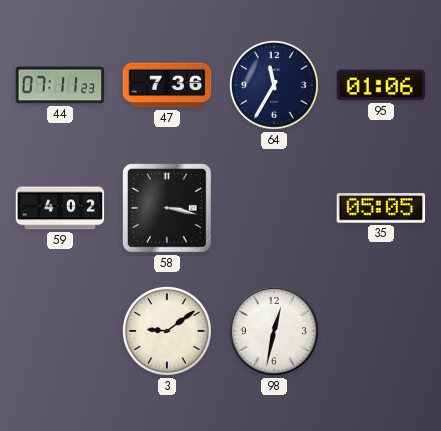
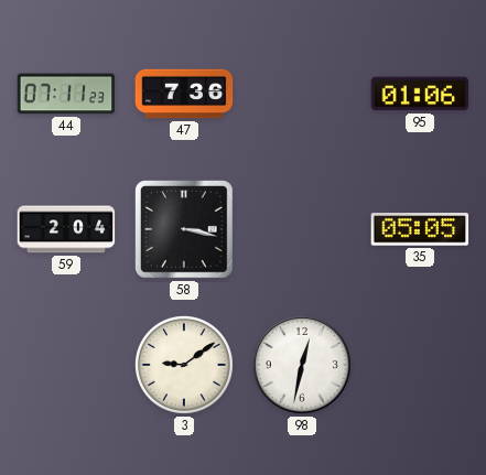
64: 11:35 -> none
59: 4:02 -> 2:04
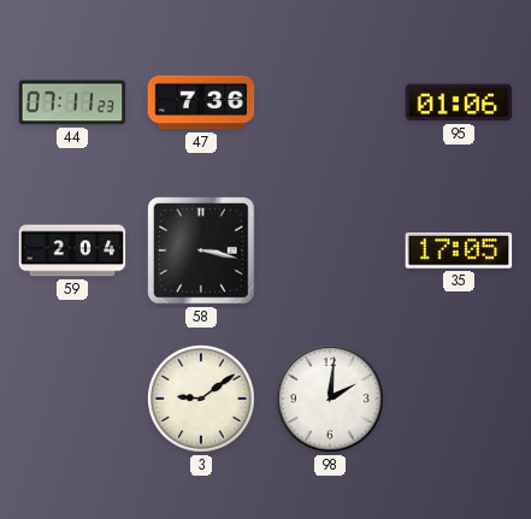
35: 05:05 -> 17:05
98: 12:32 -> 2:01
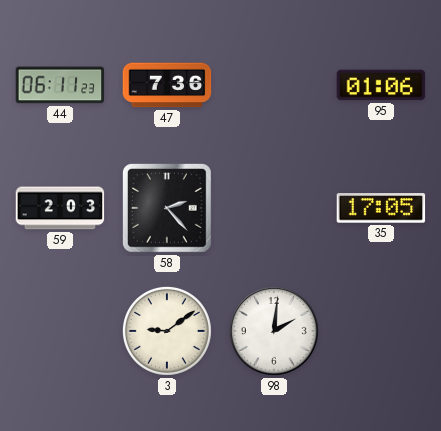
44: 07:11 -> 06:11
59: 2:04 -> 2:03
58: 3:17 -> 2:23
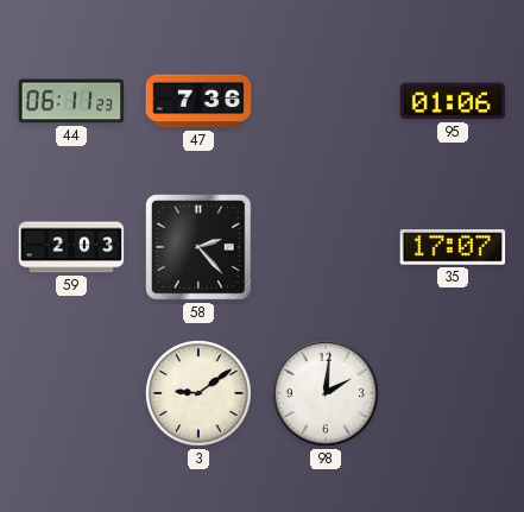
35: 17:05 -> 17:07
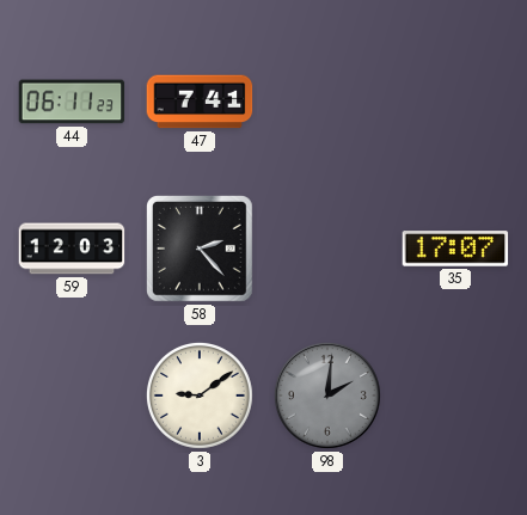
47: 7:36 -> 7:41
95: 01:06 -> none
59: 2:03 -> 12:03
98 dial: white -> grey
